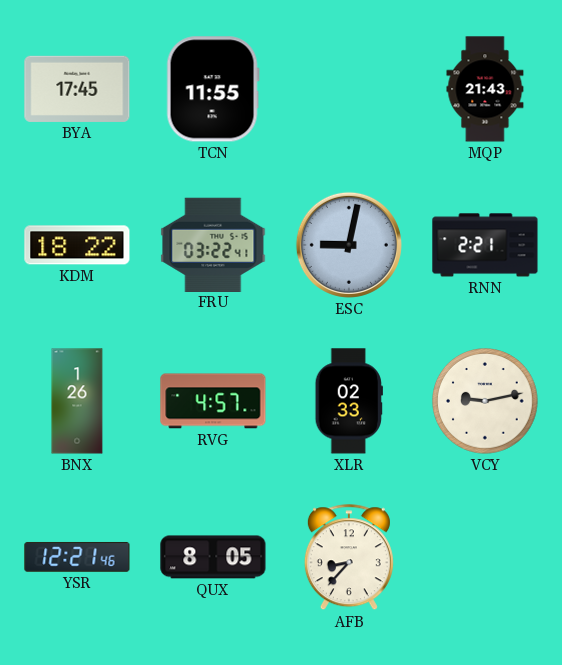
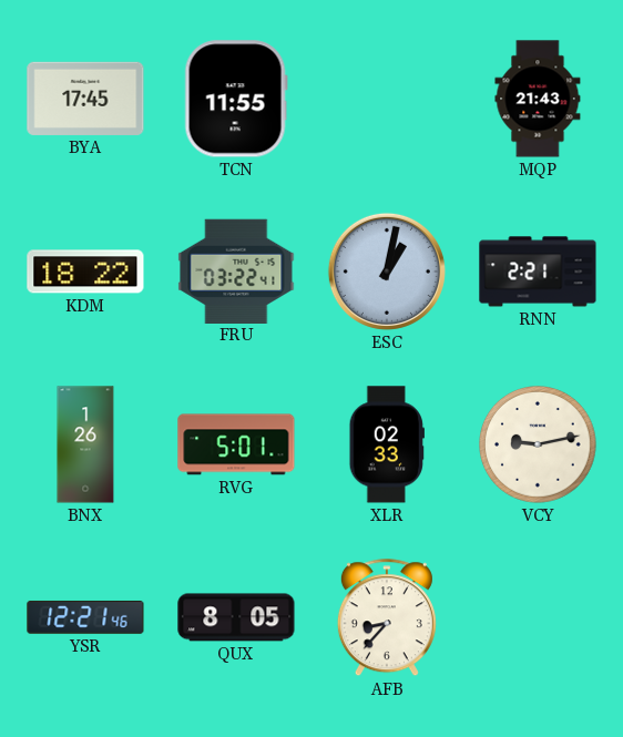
ESC: 9:02 -> 1:02
RVG: 4:57 -> 5:01
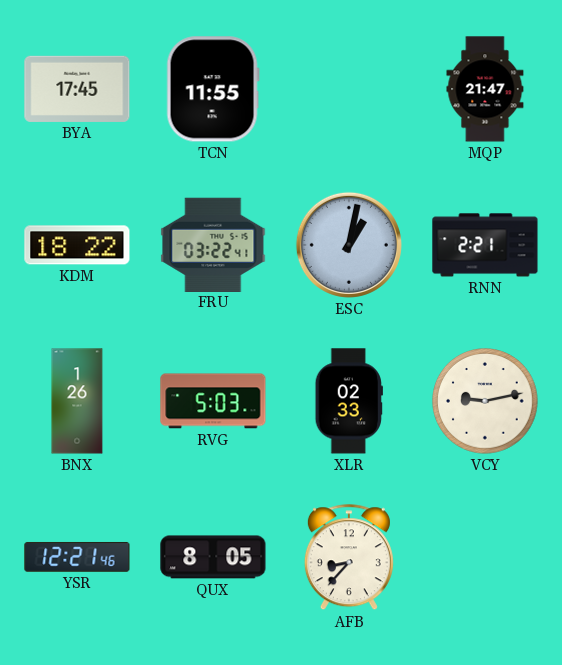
MQP: 21:43 -> 21:47
RVG: 5:01 -> 5:03
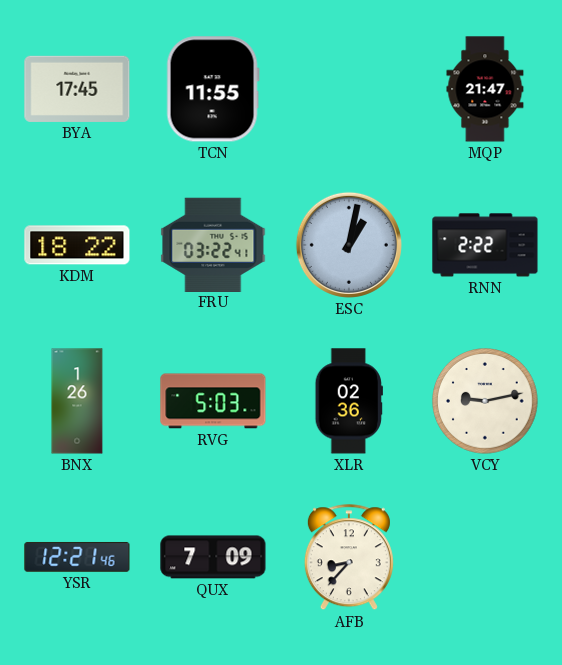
RNN: 2:21 -> 2:22
XLR: 02:33 -> 02:36
QUX: 8:05 -> 7:09
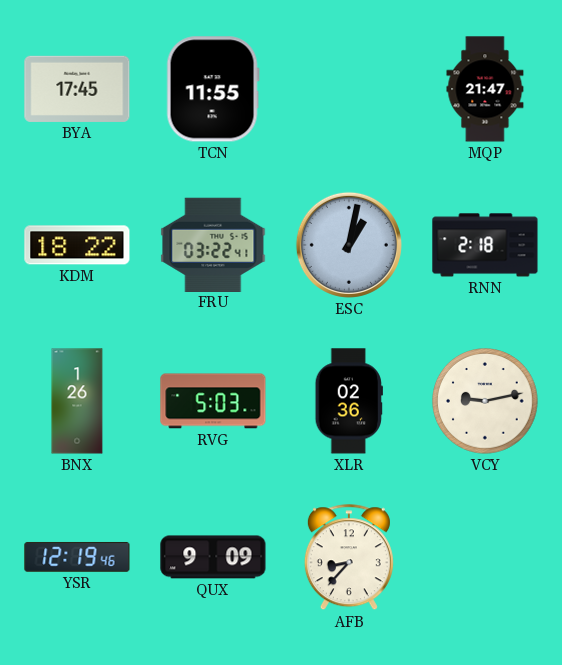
RNN: 2:22 -> 2:18
YSR: 12:21 -> 12:19
QUX: 7:09 -> 9:09
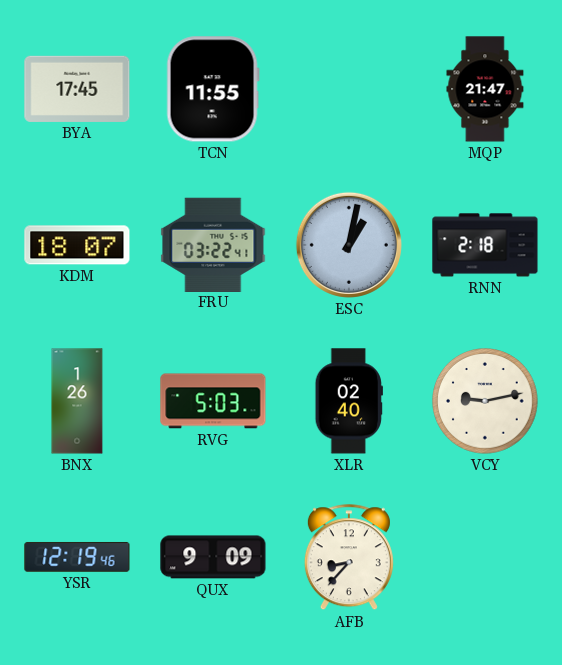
KDM: 18:22 -> 18:07
XLR: 02:36 -> 02:40
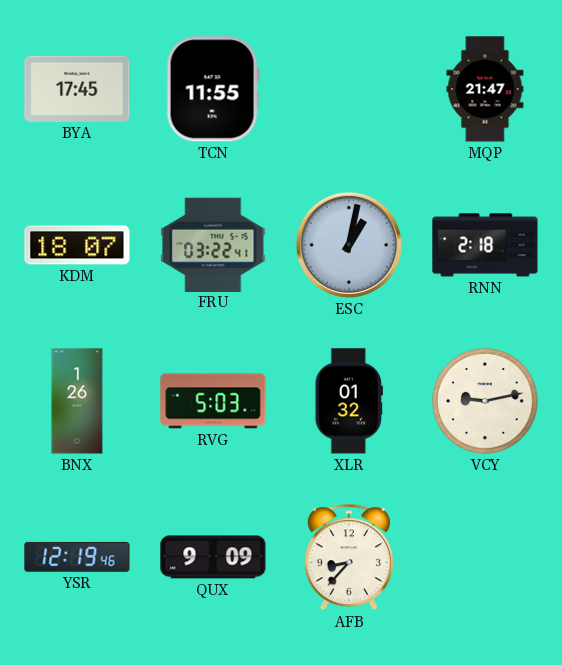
XLR: 02:40 -> 01:32
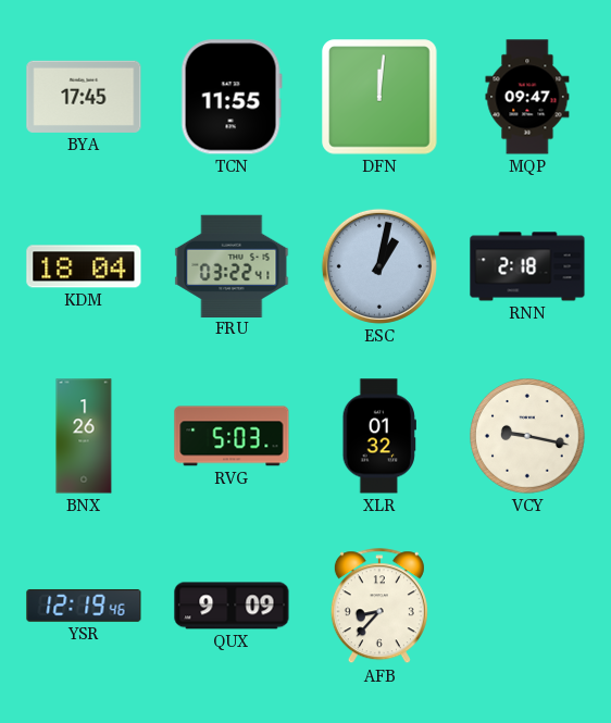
DFN: none -> 12:01
MQP: 21:47 -> 09:47
KDM: 18:07 -> 18:04
VCY: 9:13 -> 9:17
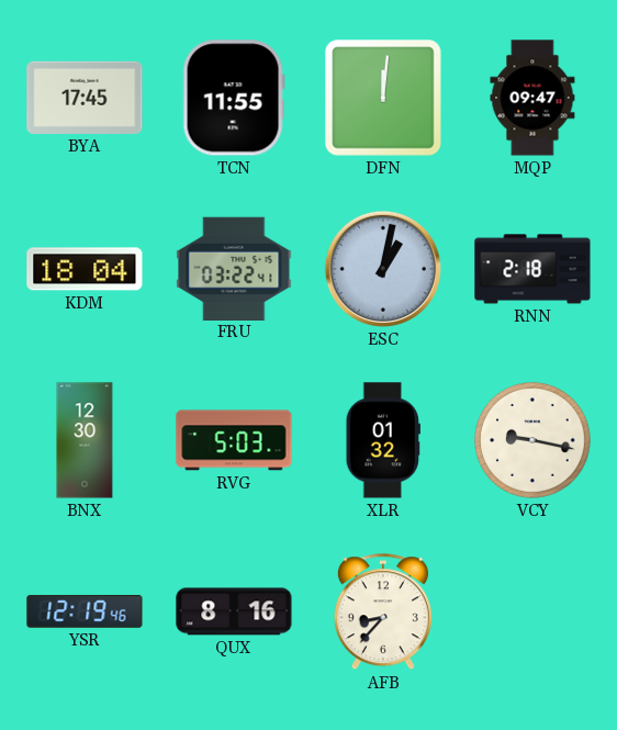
BNX: 1:26 -> 12:30
QUX: 9:09 -> 8:16
